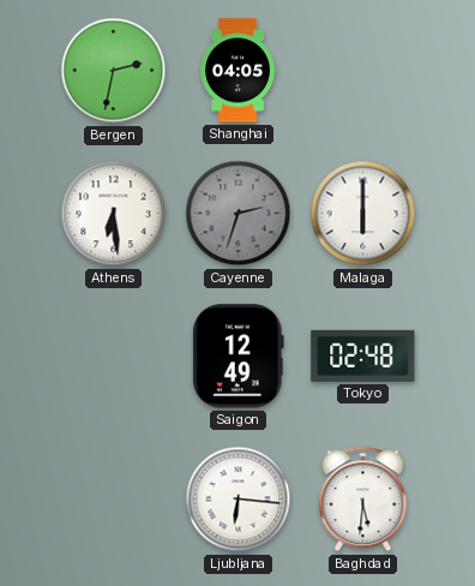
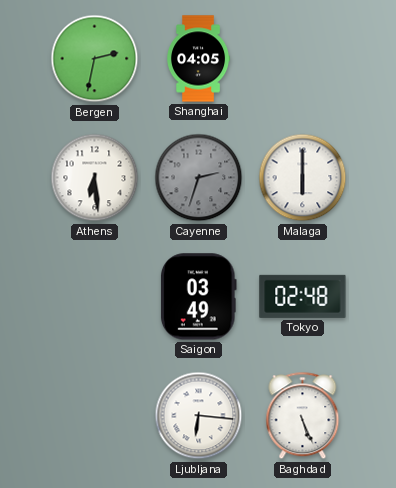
Saigon: 12:49 -> 03:49
Baghdad: 5:31 -> 5:26
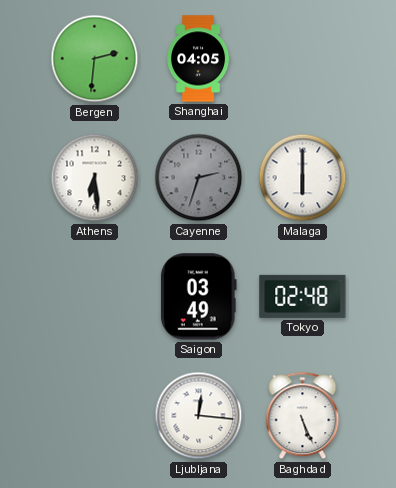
Bergen: 2:32 -> 2:31
Ljubljana: 6:16 -> 12:16
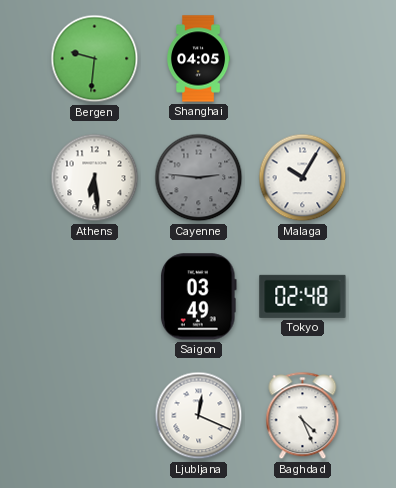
Bergen: 2:31 -> 9:31
Cayenne: 2:33 -> 2:46
Malaga: 6:00 -> 10:05
Ljubljana: 12:16 -> 12:19
Baghdad: 5:26 -> 4:26
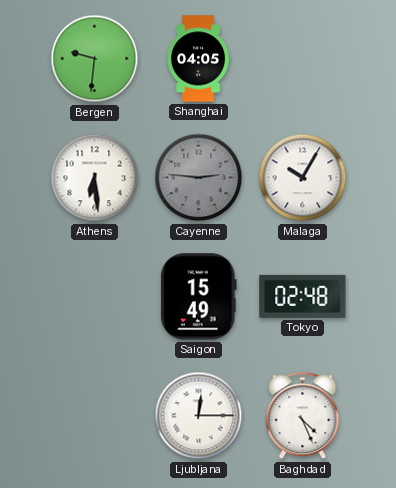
Saigon: 03:49 -> 15:49
Ljubljana: 12:19 -> 12:15
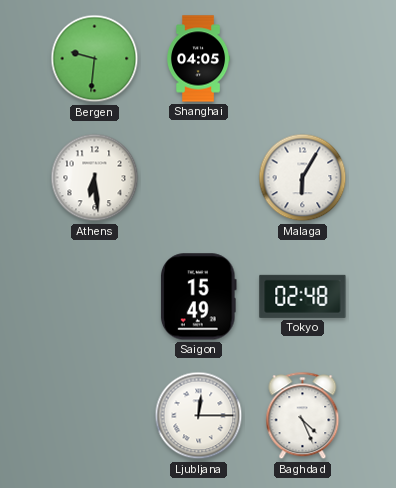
Cayenne: 2:46 -> none
Malaga: 10:05 -> 6:05
